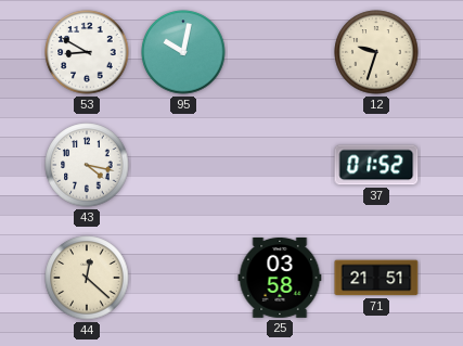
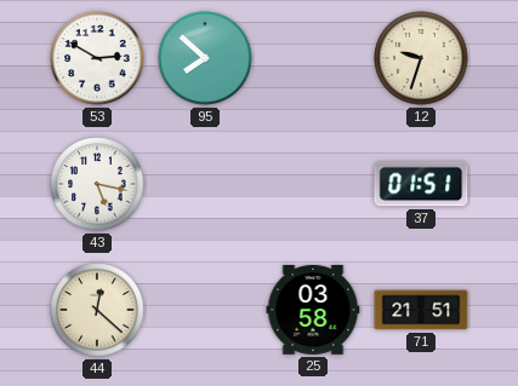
53: 8:50 -> 2:50
95: 10:02 -> 7:52
43: 4:17 -> 5:17
37: 01:52 -> 01:51
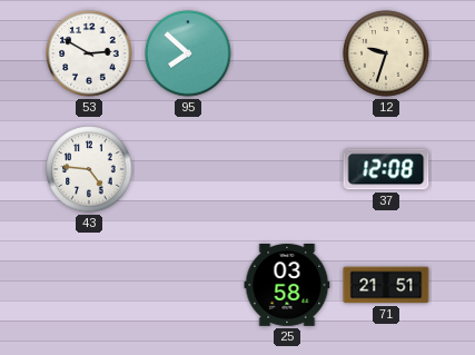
43: 5:17 -> 4:46
37: 01:51 -> 12:08
44: 12:22 -> none
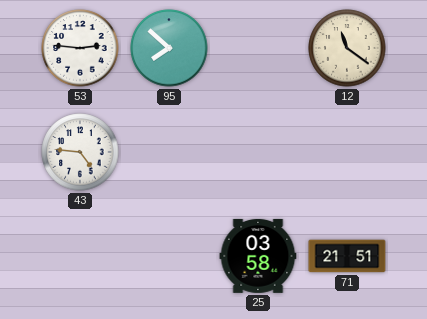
53: 2:50 -> 2:46
12: 9:33 -> 11:21
37: 12:08 -> none
